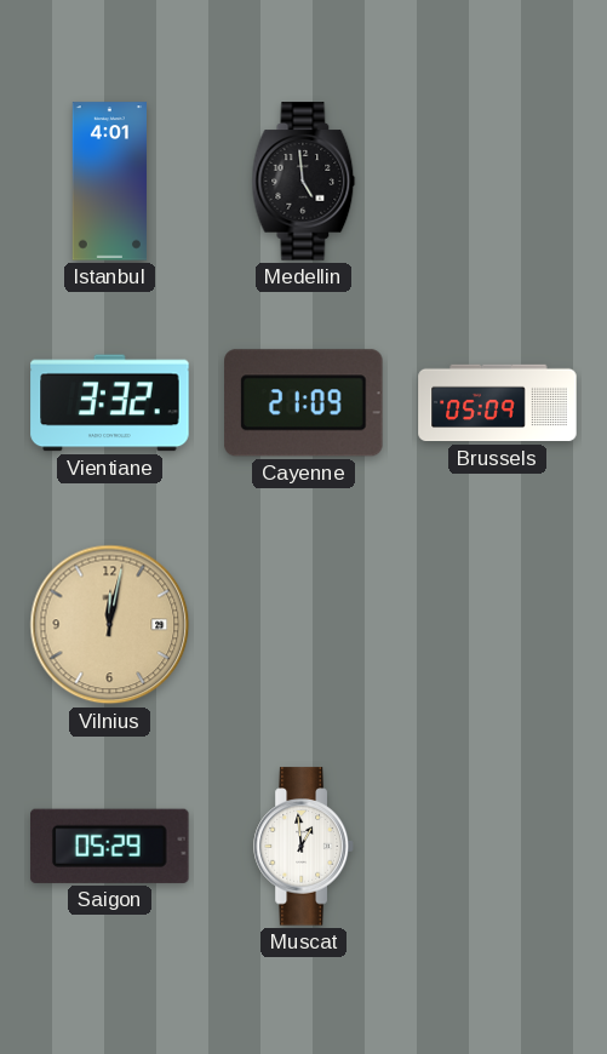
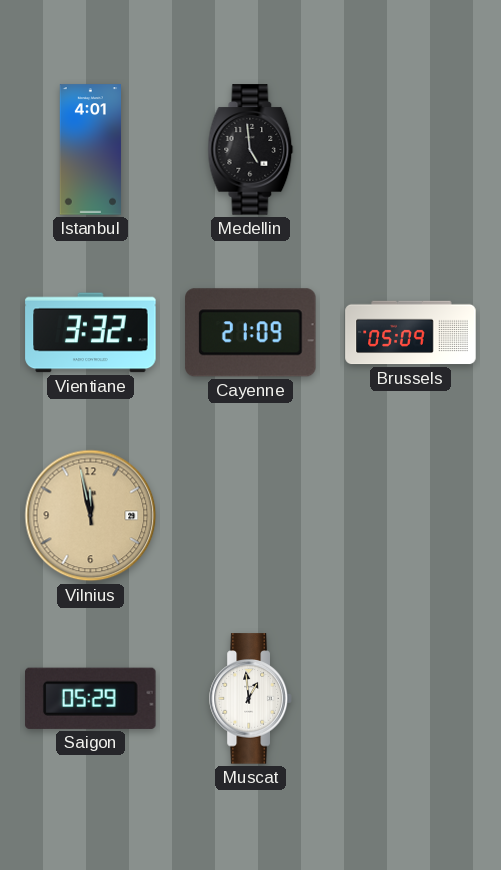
Vilnius: 12:02 -> 11:58
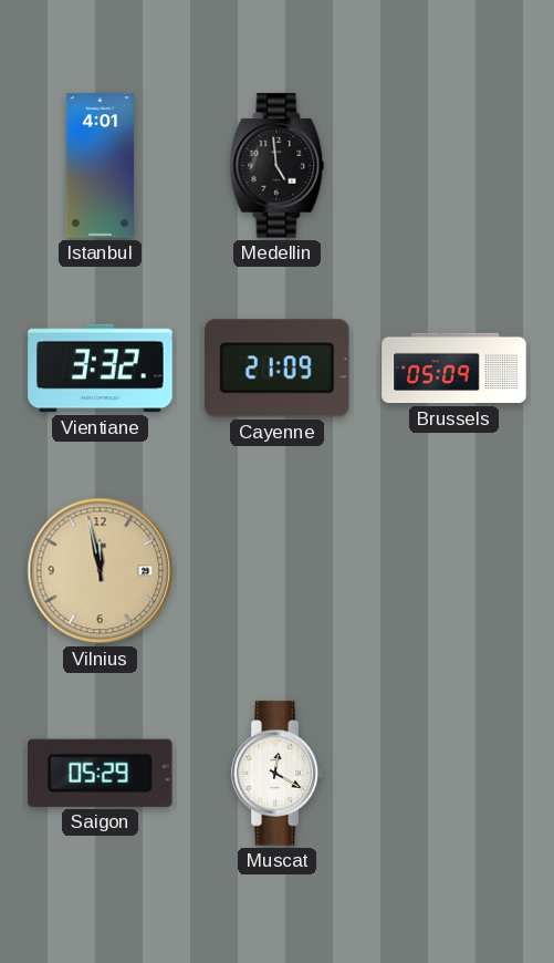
Muscat: 12:59 -> 12:20
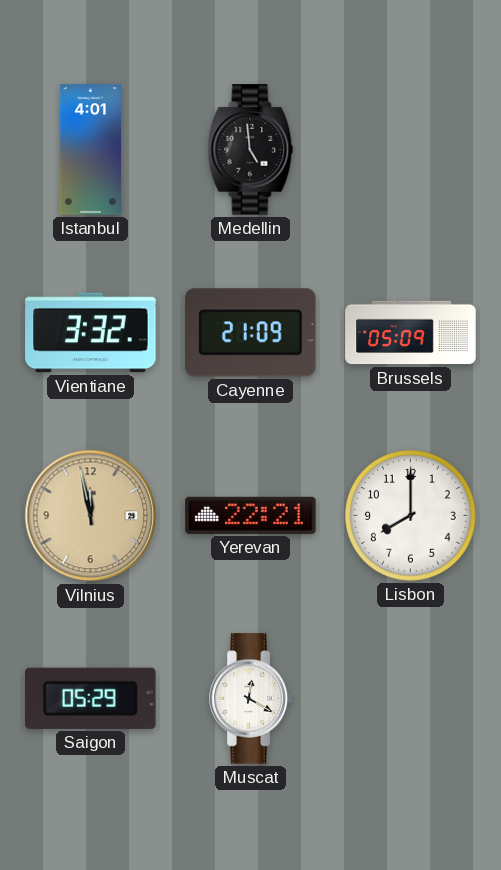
Yerevan: none -> 22:21
Lisbon: none -> 8:00
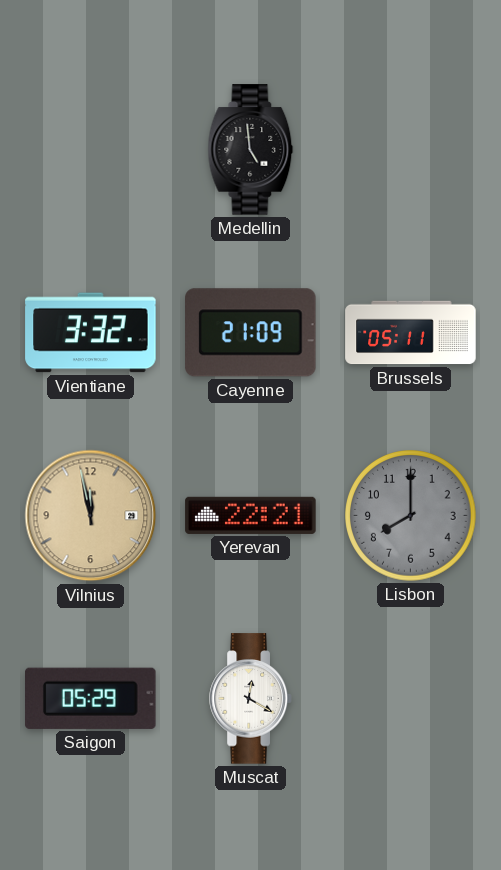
Istanbul: 4:01 -> none
Brussels: 05:09 -> 05:11
Lisbon dial: white -> grey
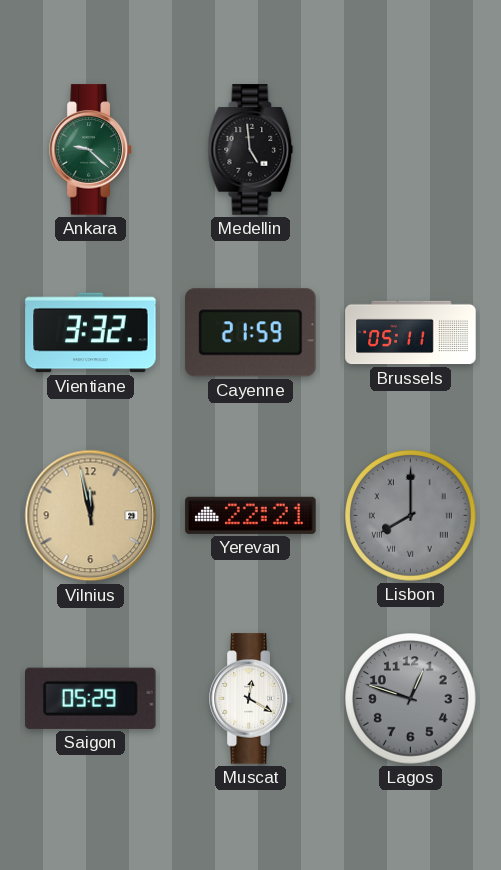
Ankara: none -> 9:22
Cayenne: 21:09 -> 21:59
Lisbon numerals: Arabic -> Roman
Lagos: none -> 12:48
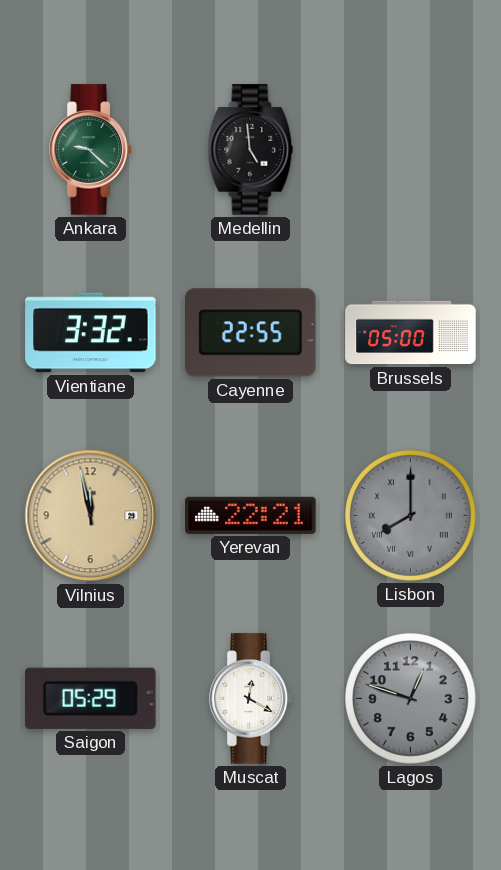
Cayenne: 21:59 -> 22:55
Brussels: 05:11 -> 05:00
